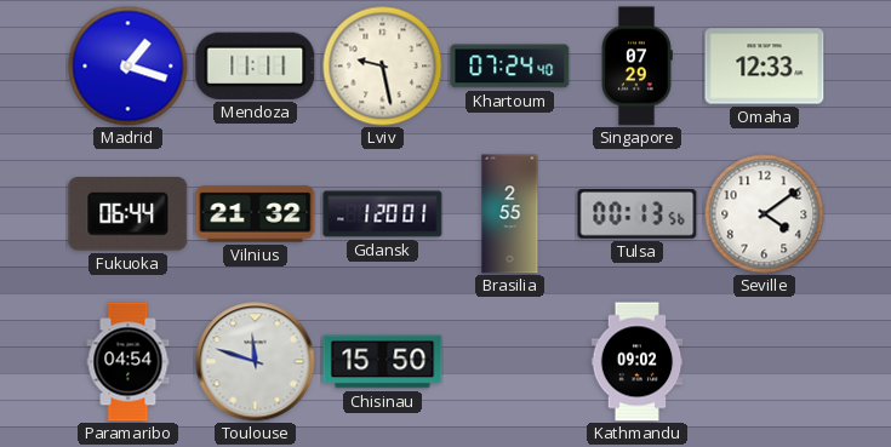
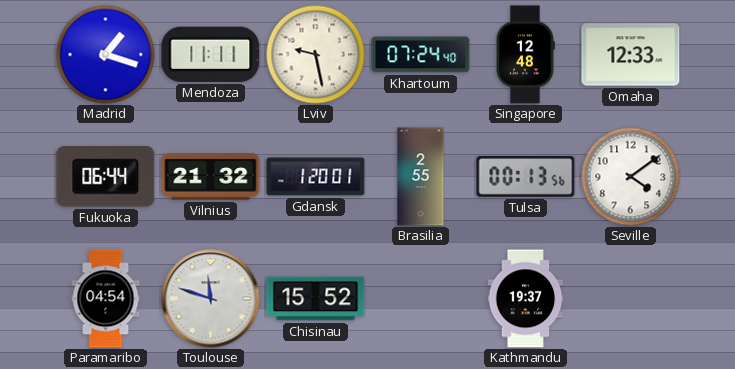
Singapore: 07:29 -> 12:48
Chisinau: 15:50 -> 15:52
Kathmandu: 09:02 -> 19:37
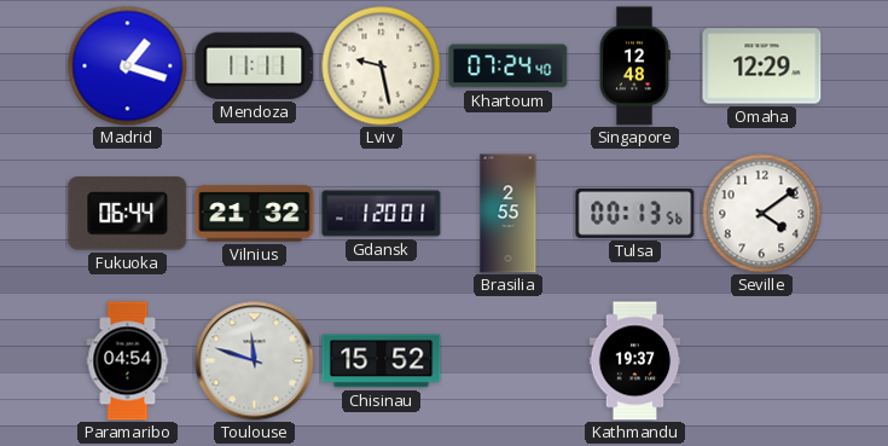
Omaha: 12:33 -> 12:29
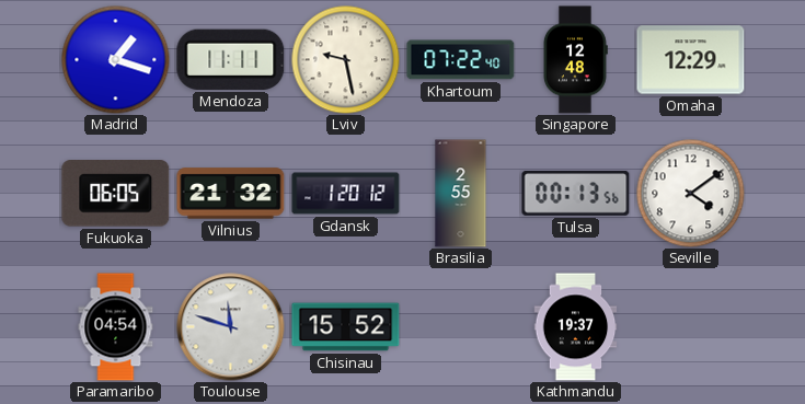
Khartoum: 07:24 -> 07:22
Fukuoka: 06:44 -> 06:05
Gdansk: 1:20:01 -> 1:20:12
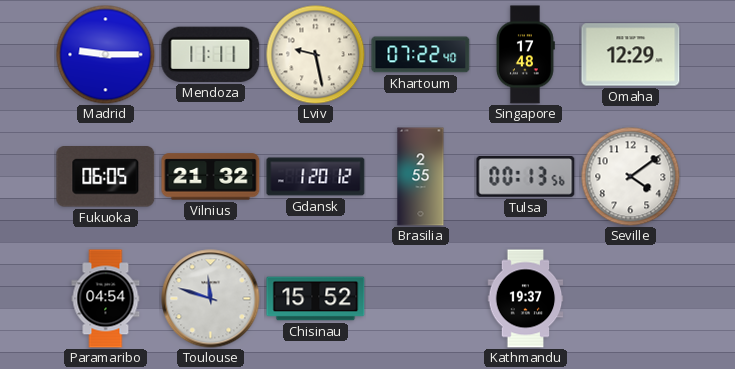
Madrid: 1:18 -> 9:15
Singapore: 12:48 -> 17:48
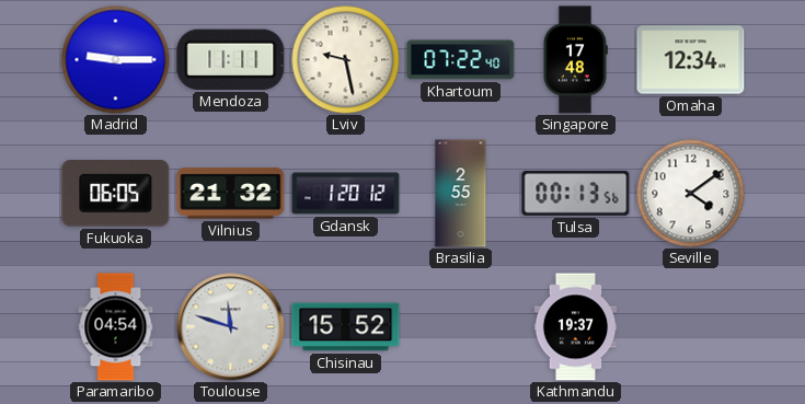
Omaha: 12:29 -> 12:34
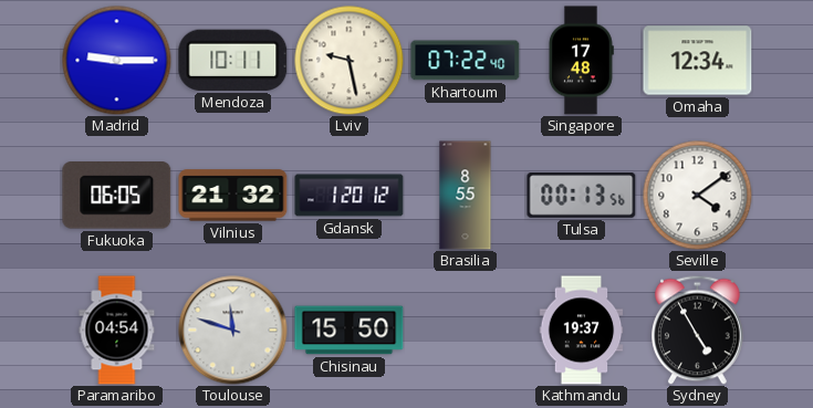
Mendoza: 11:11 -> 10:11
Brasilia: 2:55 -> 8:55
Chisinau: 15:52 -> 15:50
Sydney: none -> 4:55
